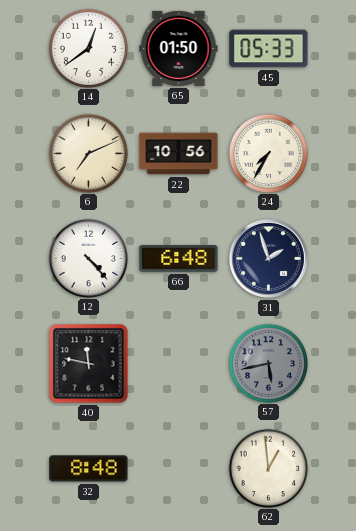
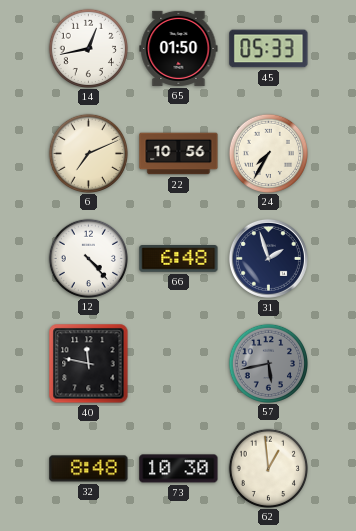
14: 12:39 -> 12:43
73: none -> 10:30
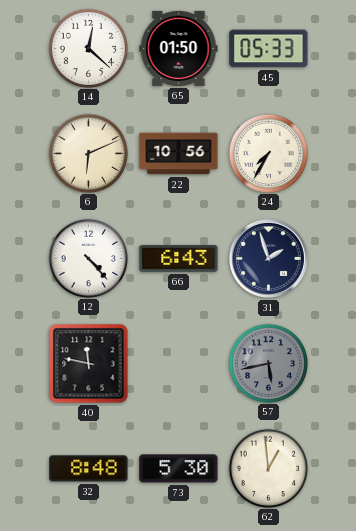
14: 12:43 -> 12:22
6: 7:11 -> 6:11
66: 6:48 -> 6:43
73: 10:30 -> 5:30
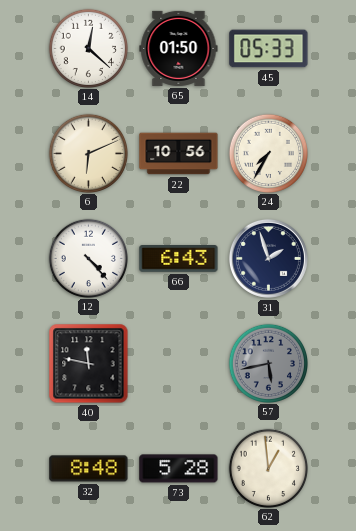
73: 5:30 -> 5:28
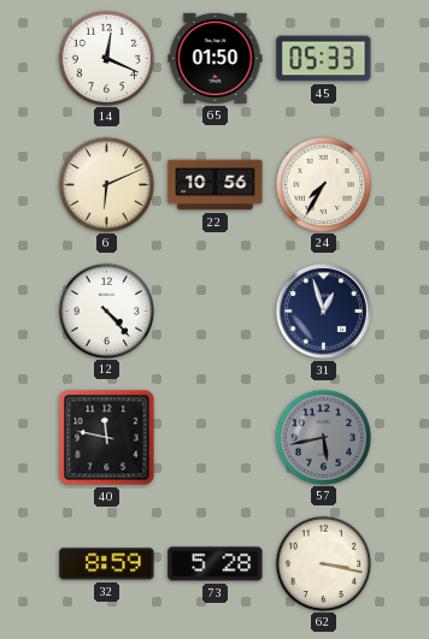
14: 12:22 -> 12:19
66: 6:43 -> none
31: 1:57 -> 12:57
32: 8:48 -> 8:59
62: 12:59 -> 3:17
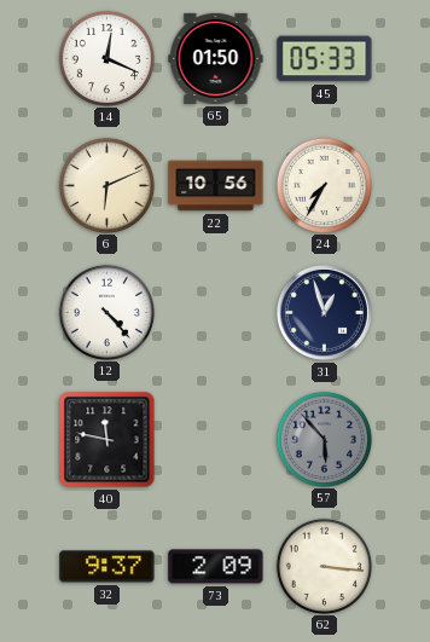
57: 5:43 -> 5:53
32: 8:59 -> 9:37
73: 5:28 -> 2:09
62: 3:17 -> 3:16
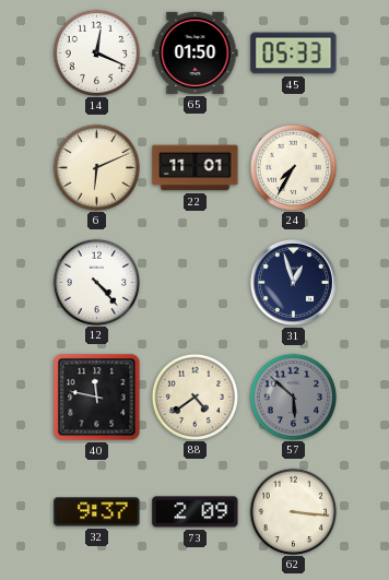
22: 10:56 -> 11:01
88: none -> 4:39
57: 5:53 -> 5:52
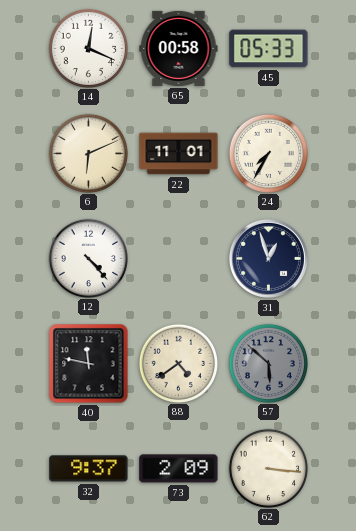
65: 01:50 -> 00:58
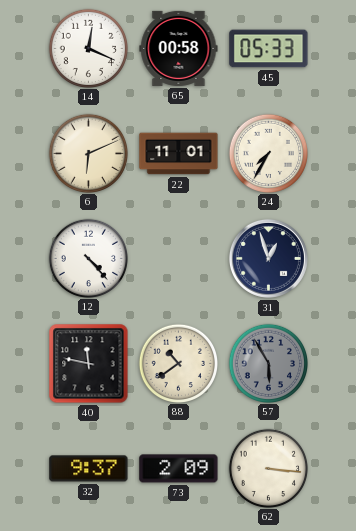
88: 4:39 -> 10:39
57: 5:52 -> 5:55
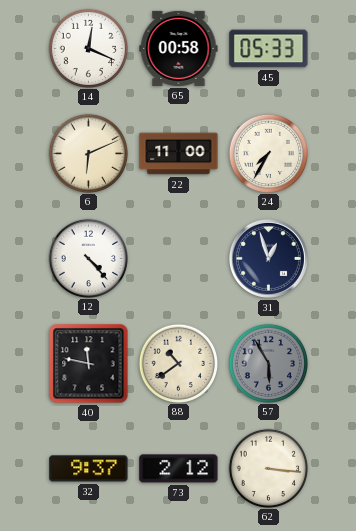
22: 11:01 -> 11:00
73: 2:09 -> 2:12
